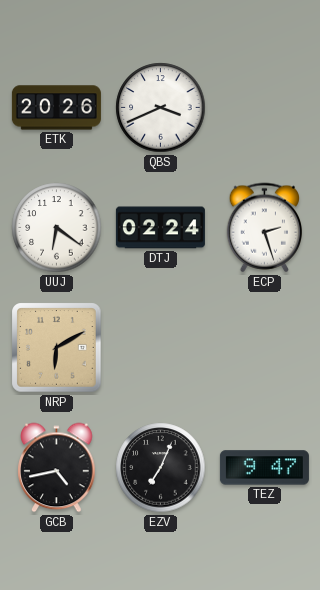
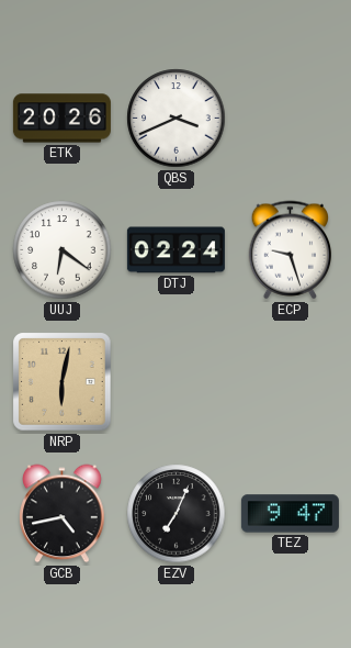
ECP: 2:27 -> 9:27
NRP: 6:10 -> 6:02
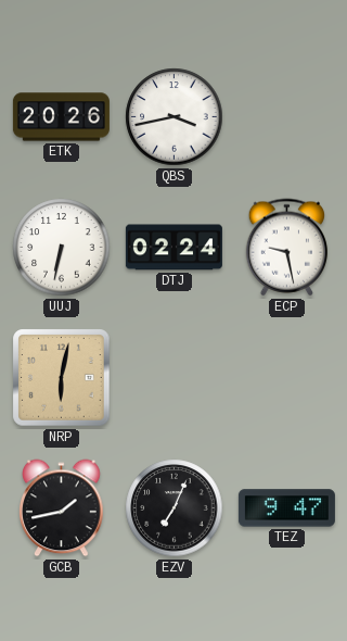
QBS: 3:41 -> 3:43
UUJ: 6:21 -> 6:32
ECP: 9:27 -> 9:28
GCB: 4:43 -> 1:43
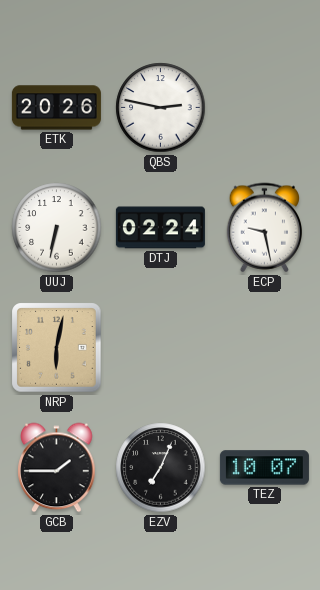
QBS: 3:43 -> 2:47
GCB: 1:43 -> 1:45
TEZ: 9:47 -> 10:07
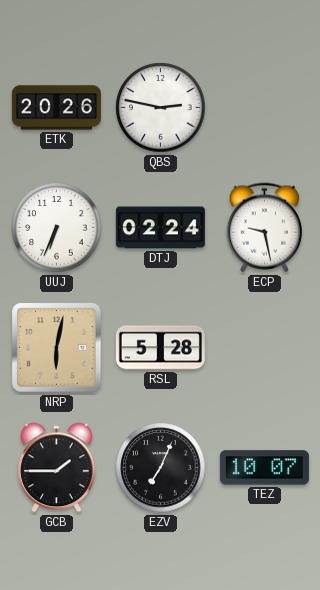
UUJ: 6:32 -> 6:34
RSL: none -> 5:28
